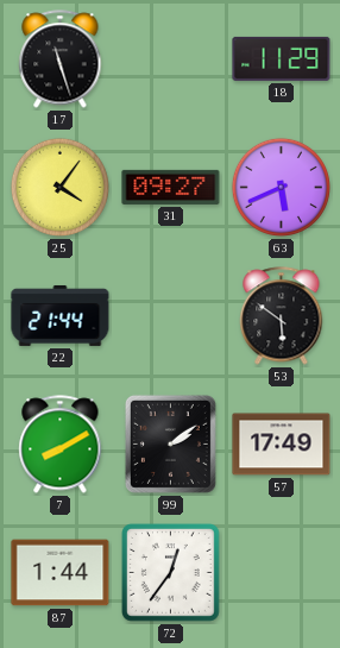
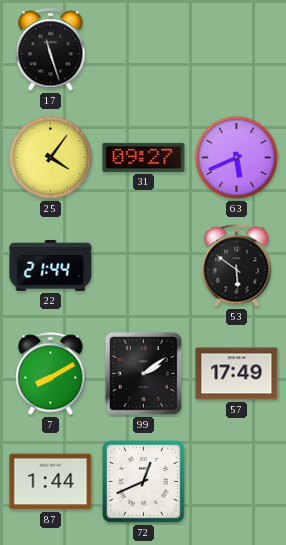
18: 11:29 -> none
72: 12:36 -> 12:41
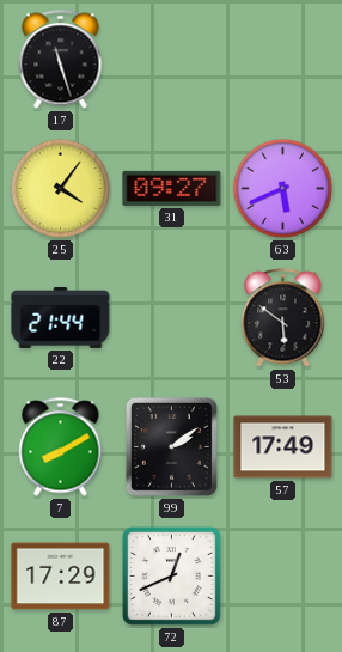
87: 1:44 -> 17:29
